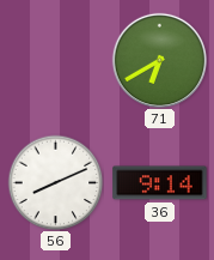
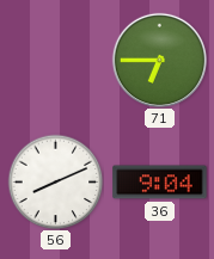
71: 6:40 -> 6:45
36: 9:14 -> 9:04
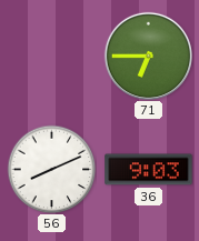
36: 9:04 -> 9:03
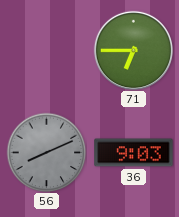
56 dial: white -> grey
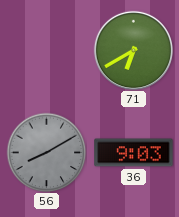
71: 6:45 -> 6:40
56: 8:11 -> 8:10
